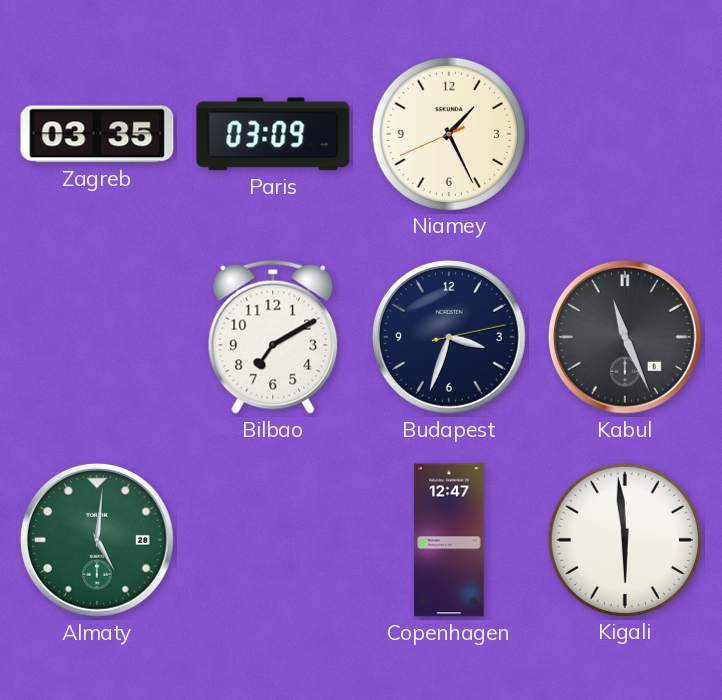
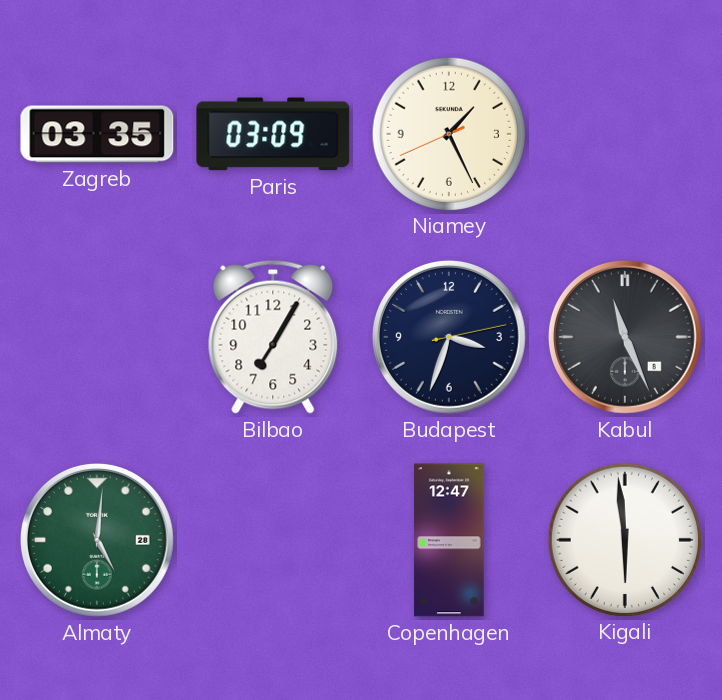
Bilbao: 7:10 -> 7:05
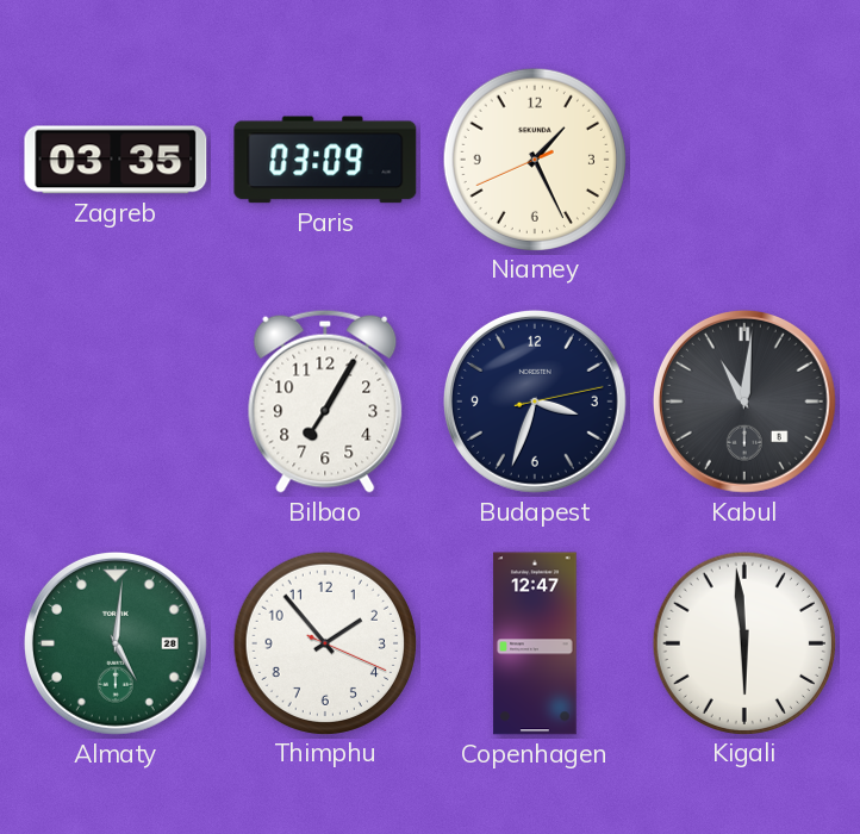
Kabul: 11:26 -> 11:01
Thimphu: none -> 1:53
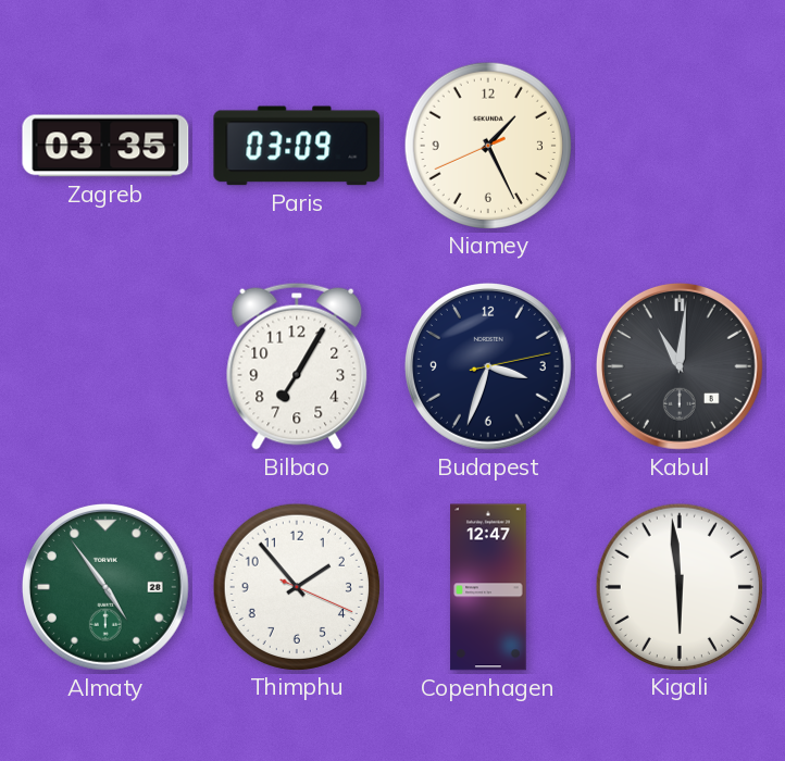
Almaty: 5:01 -> 4:54
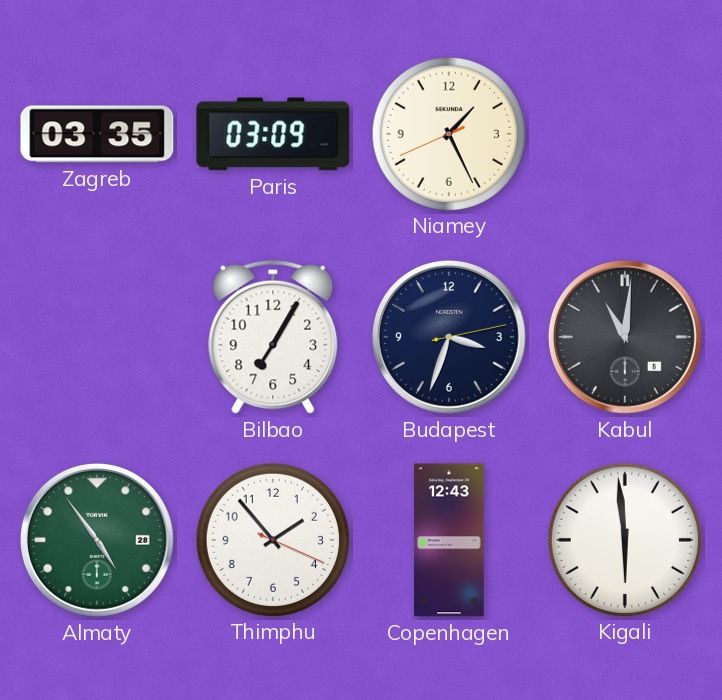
Copenhagen: 12:47 -> 12:43
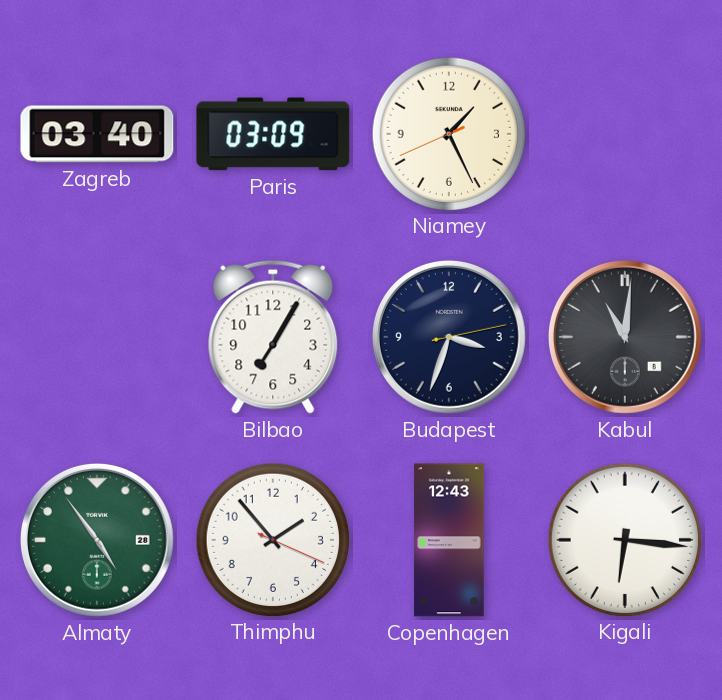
Zagreb: 03:35 -> 03:40
Kigali: 5:59 -> 6:16
